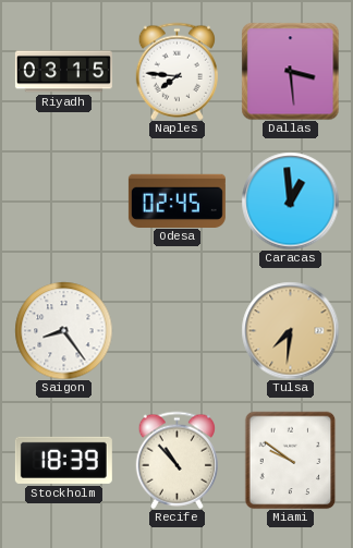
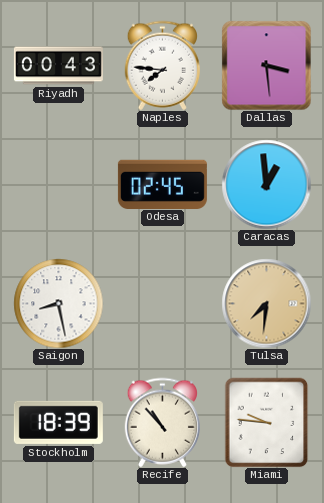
Riyadh: 03:15 -> 00:43
Saigon: 8:24 -> 8:28
Miami: 9:51 -> 9:46
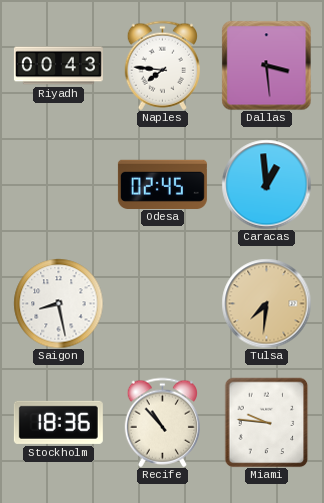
Stockholm: 18:39 -> 18:36
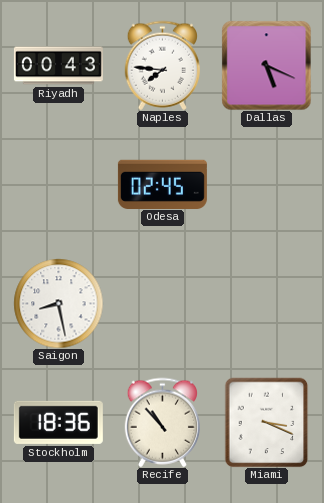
Dallas: 3:29 -> 5:19
Caracas: 12:59 -> none
Tulsa: 7:31 -> none
Miami: 9:46 -> 3:19
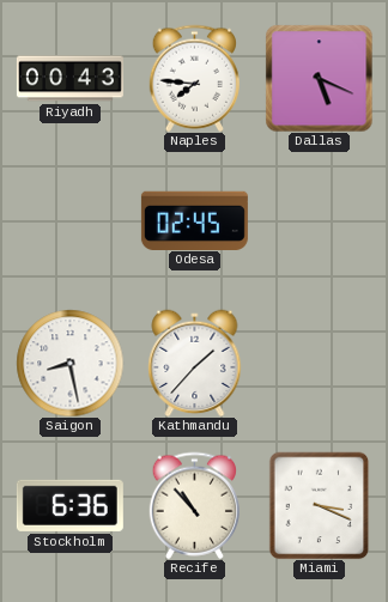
Kathmandu: none -> 1:37
Stockholm: 18:36 -> 6:36
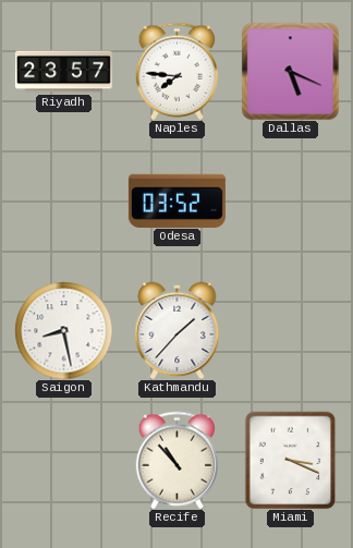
Riyadh: 00:43 -> 23:57
Odesa: 02:45 -> 03:52
Stockholm: 6:36 -> none
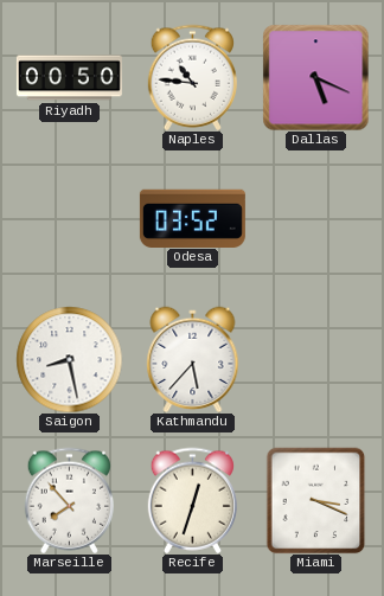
Riyadh: 23:57 -> 00:50
Naples: 7:46 -> 10:46
Kathmandu: 1:37 -> 5:37
Marseille: none -> 7:53
Recife: 10:53 -> 12:33
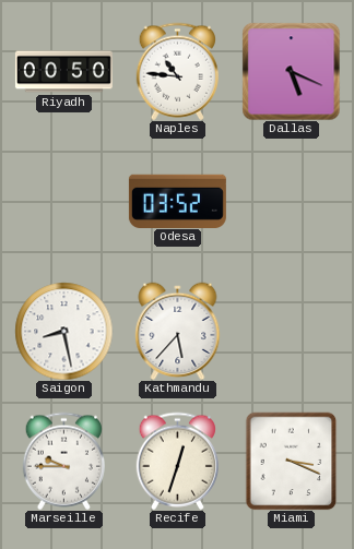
Marseille: 7:53 -> 9:45
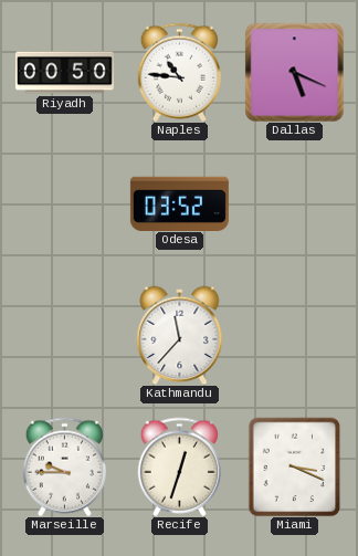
Saigon: 8:28 -> none
Kathmandu: 5:37 -> 11:37
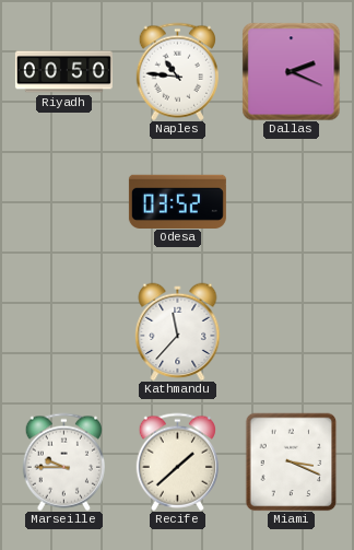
Dallas: 5:19 -> 2:19
Recife: 12:33 -> 1:38
